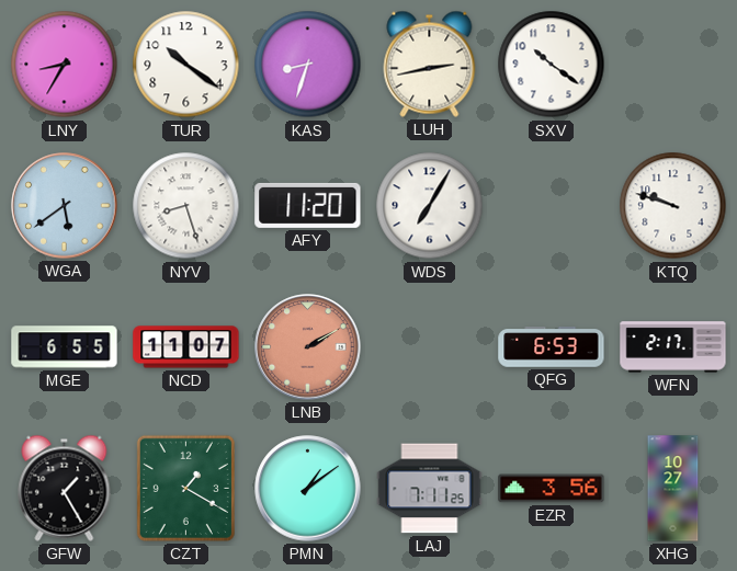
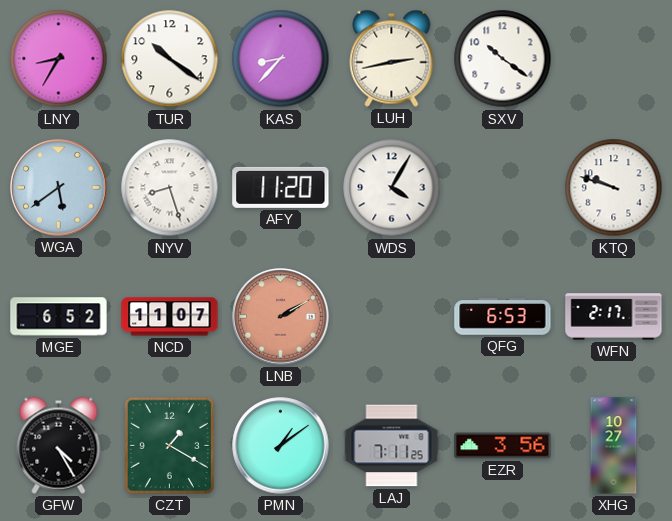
KAS: 8:33 -> 8:37
WDS: 7:05 -> 4:05
MGE: 6:55 -> 6:52
GFW: 1:25 -> 4:25
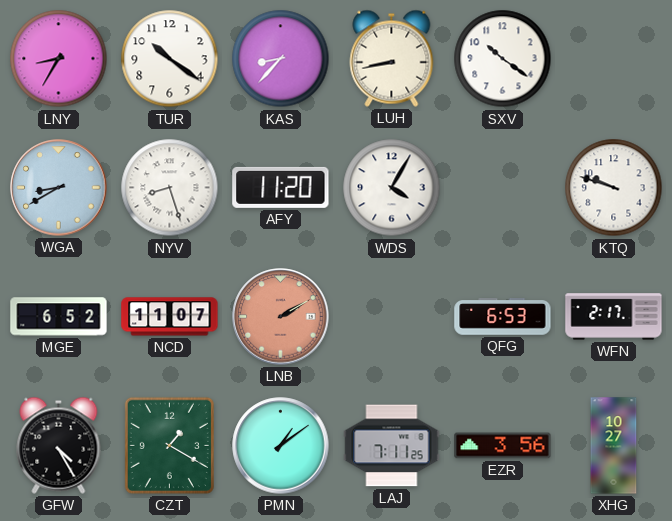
LUH: 2:43 -> 8:43
WGA: 5:39 -> 8:40
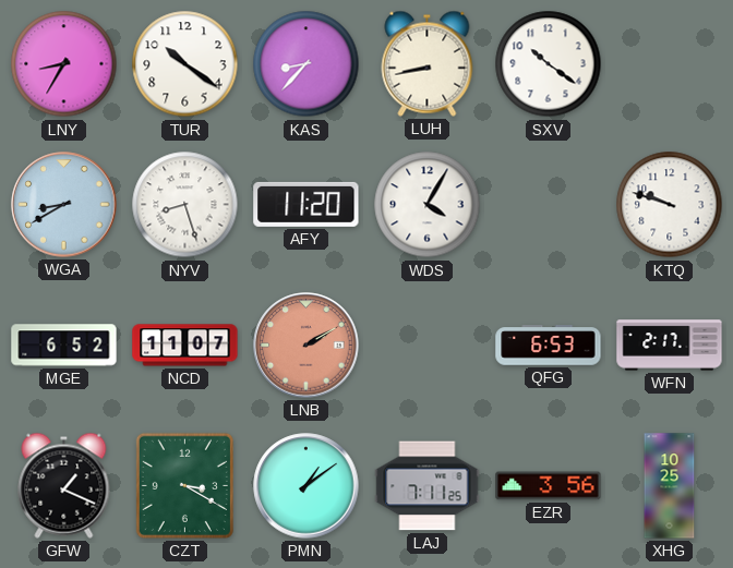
GFW: 4:25 -> 1:19
CZT: 1:20 -> 3:20
XHG: 10:27 -> 10:25
